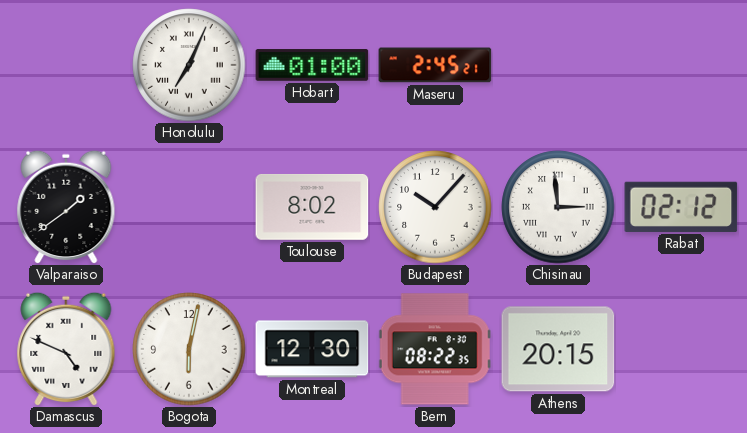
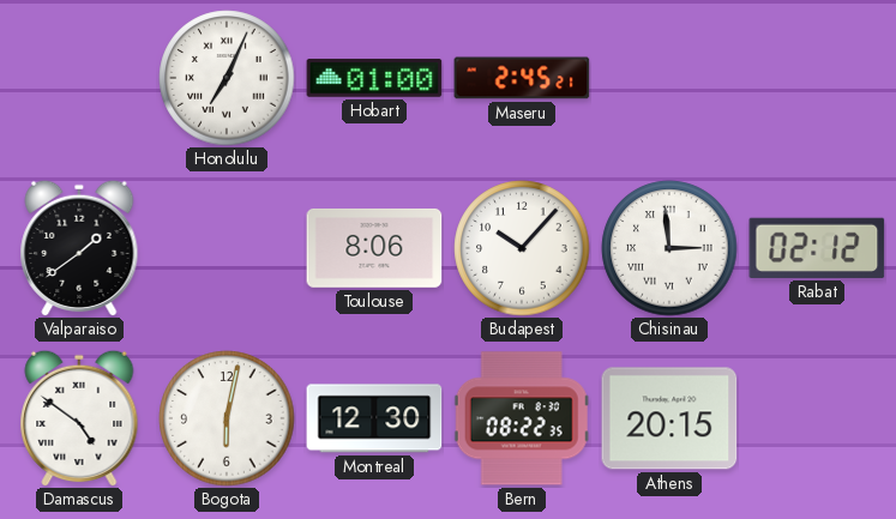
Toulouse: 8:02 -> 8:06
Damascus: 4:49 -> 4:51
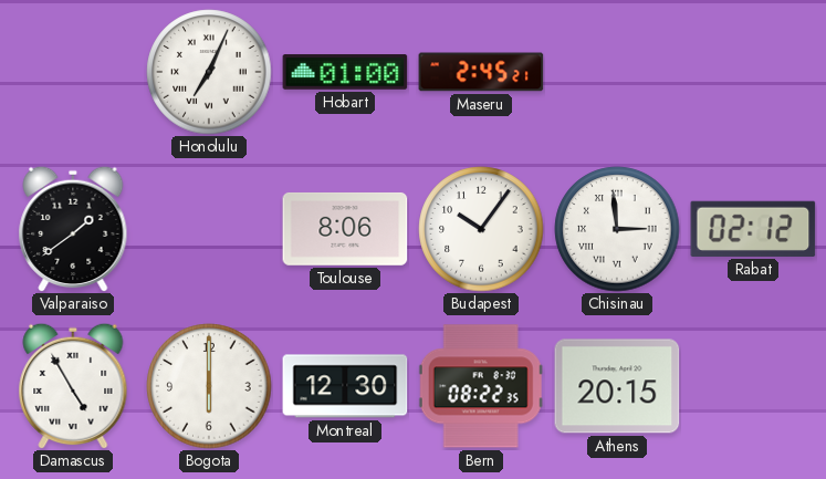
Budapest: 10:07 -> 10:06
Damascus: 4:51 -> 4:55
Bogota: 6:02 -> 6:00
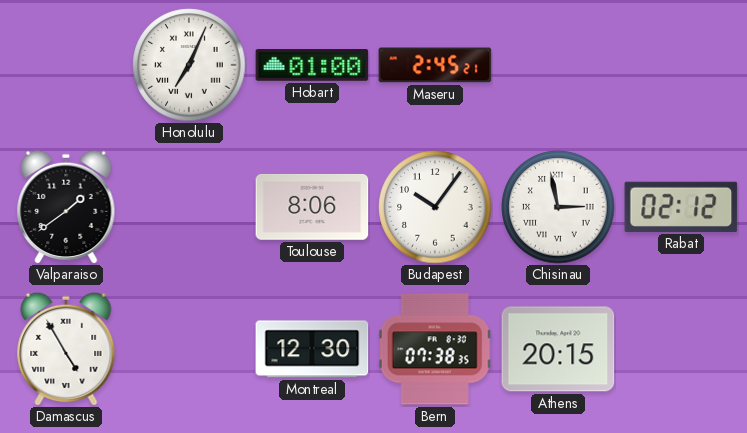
Chisinau: 2:59 -> 2:58
Bogota: 6:00 -> none
Bern: 08:22 -> 07:38
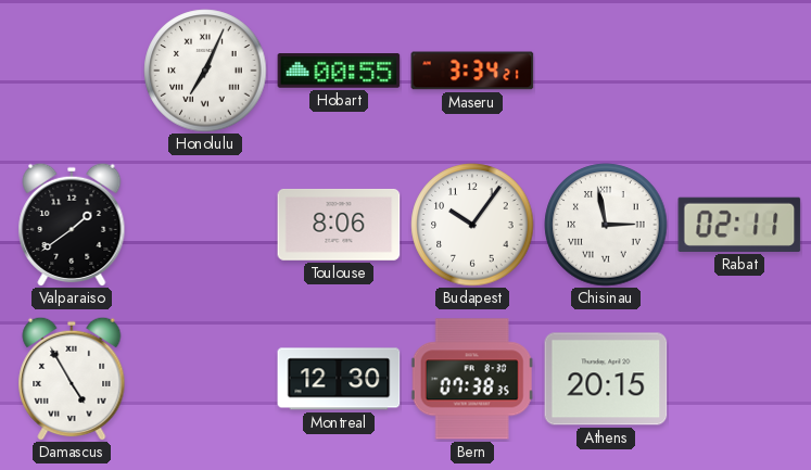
Hobart: 01:00 -> 00:55
Maseru: 2:45 -> 3:34
Rabat: 02:12 -> 02:11
